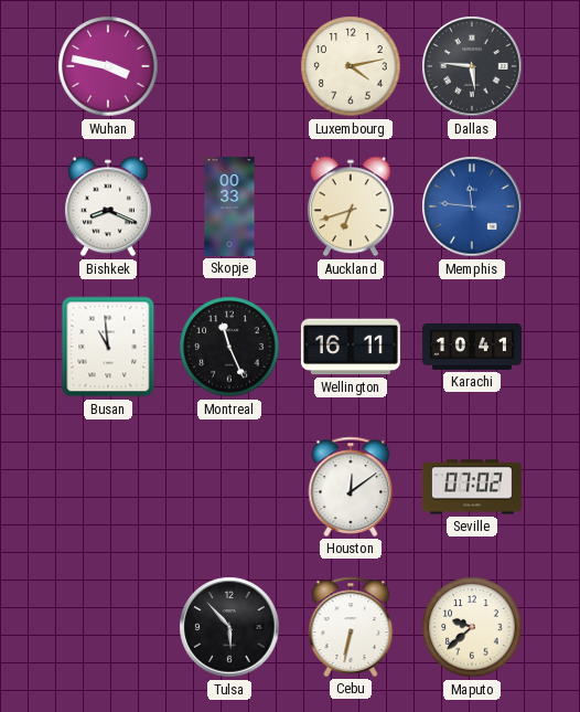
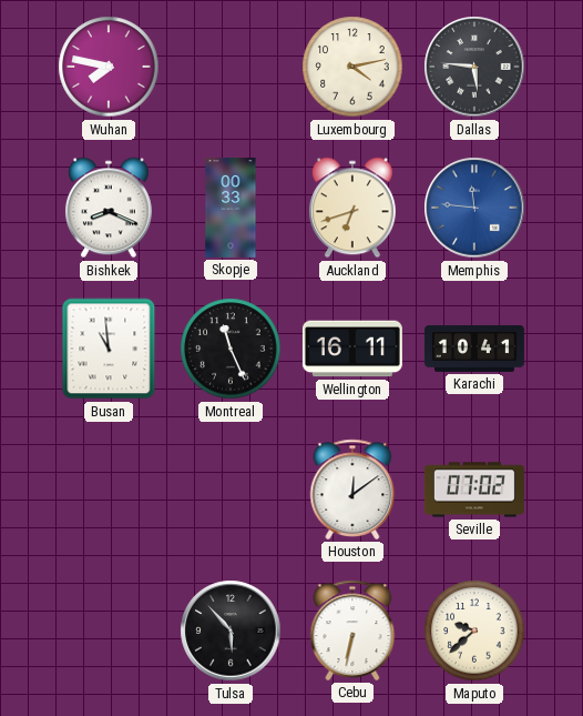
Wuhan: 3:47 -> 7:47
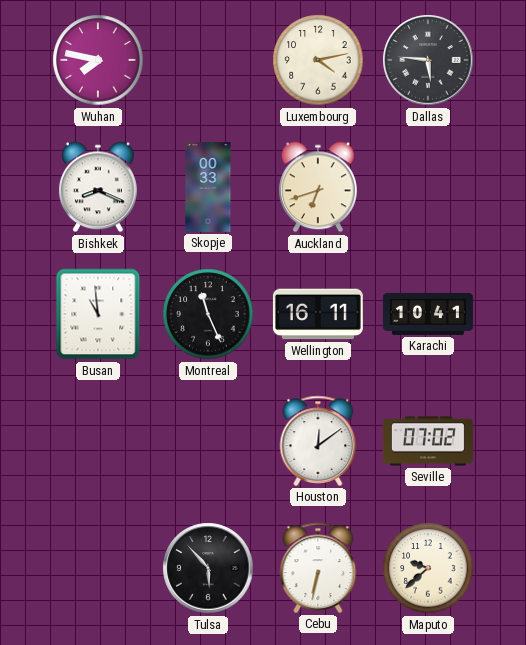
Memphis: 11:46 -> none
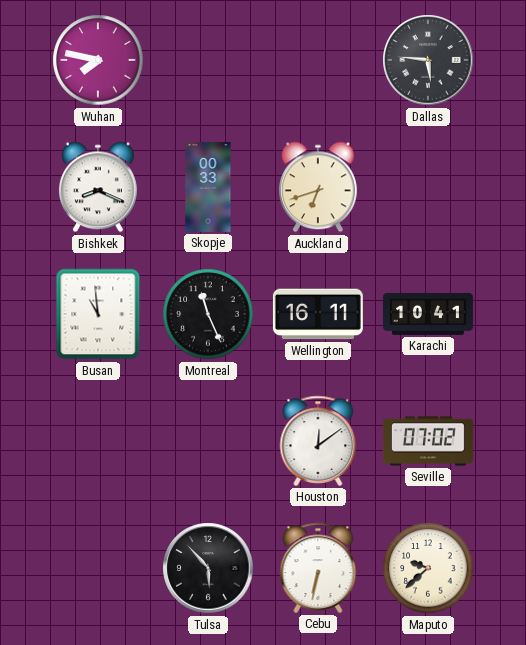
Luxembourg: 4:13 -> none
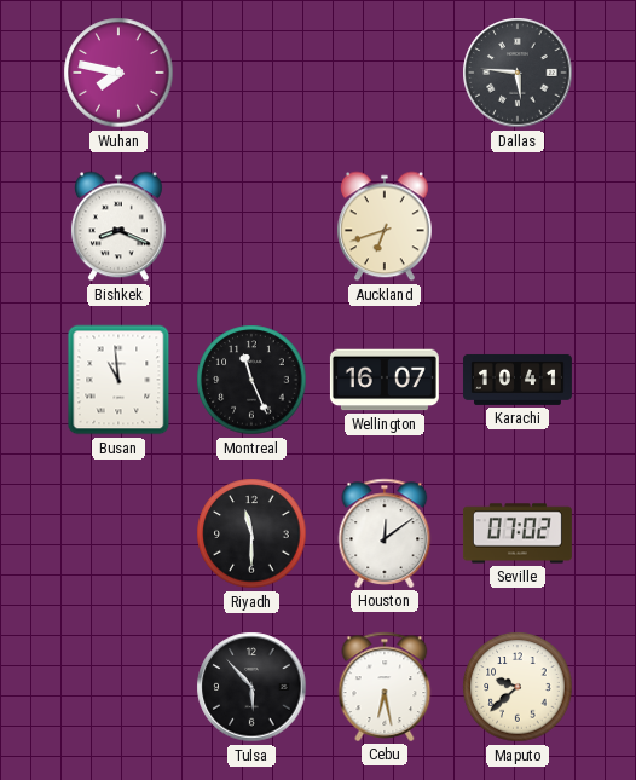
Skopje: 00:33 -> none
Wellington: 16:11 -> 16:07
Riyadh: none -> 11:30
Cebu: 6:32 -> 6:28
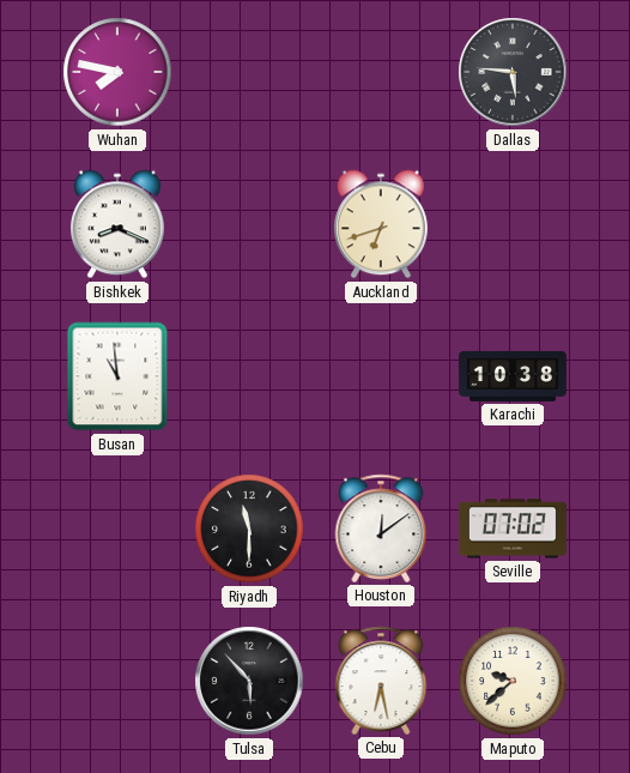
Montreal: 11:26 -> none
Wellington: 16:07 -> none
Karachi: 10:41 -> 10:38
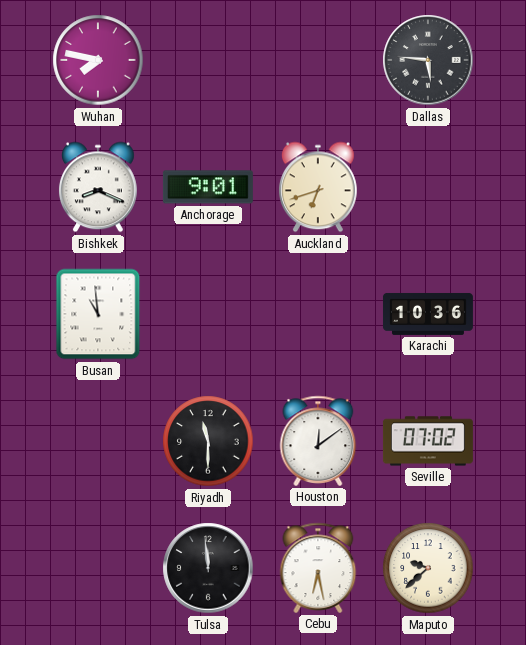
Anchorage: none -> 9:01
Karachi: 10:38 -> 10:36
Tulsa: 5:53 -> 11:59
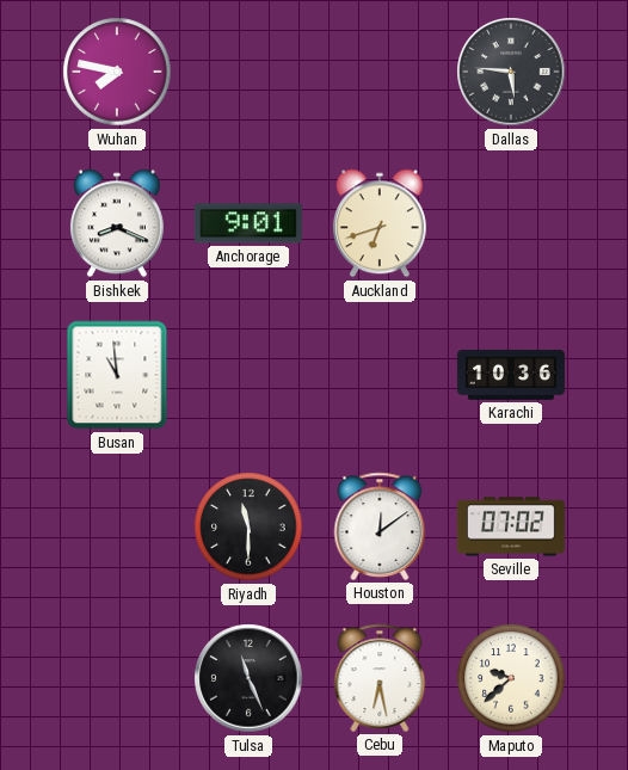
Tulsa: 11:59 -> 11:26
